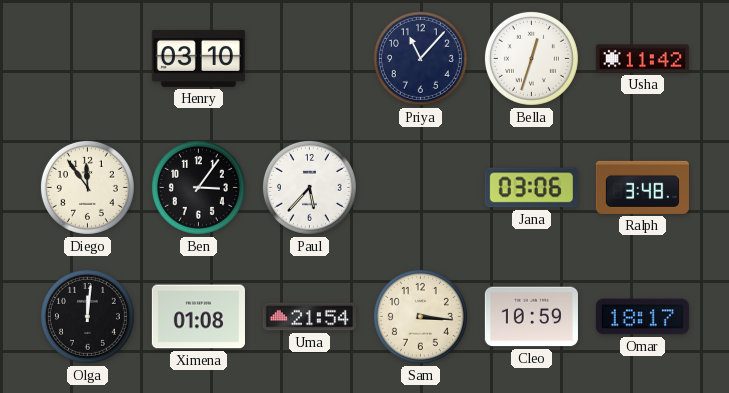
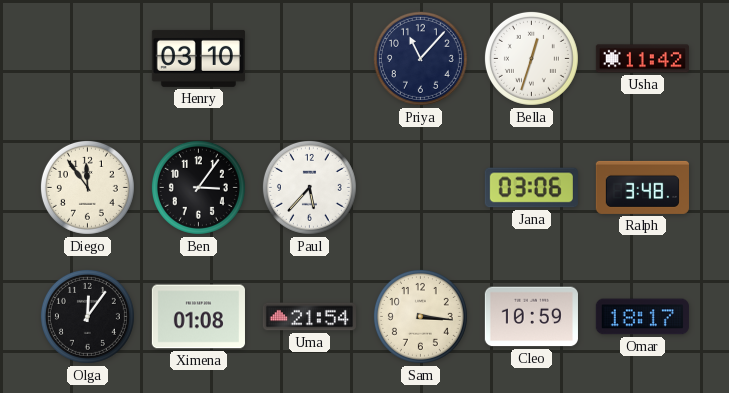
Olga: 12:01 -> 12:06
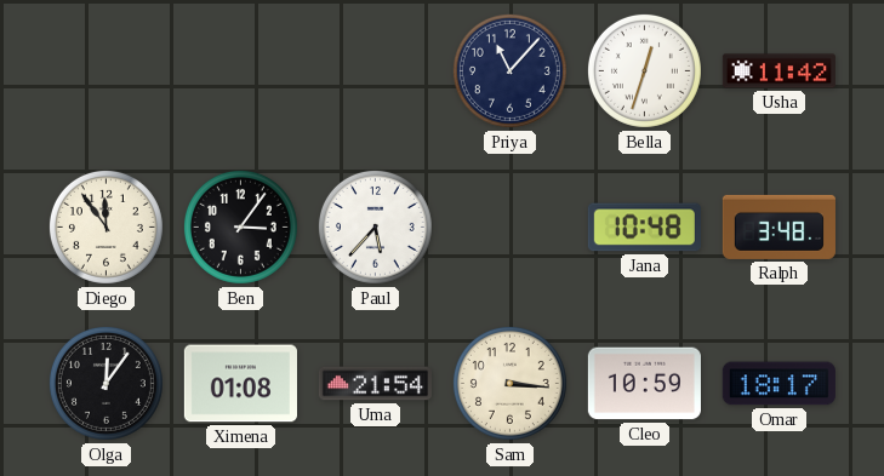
Henry: 03:10 -> none
Jana: 03:06 -> 10:48
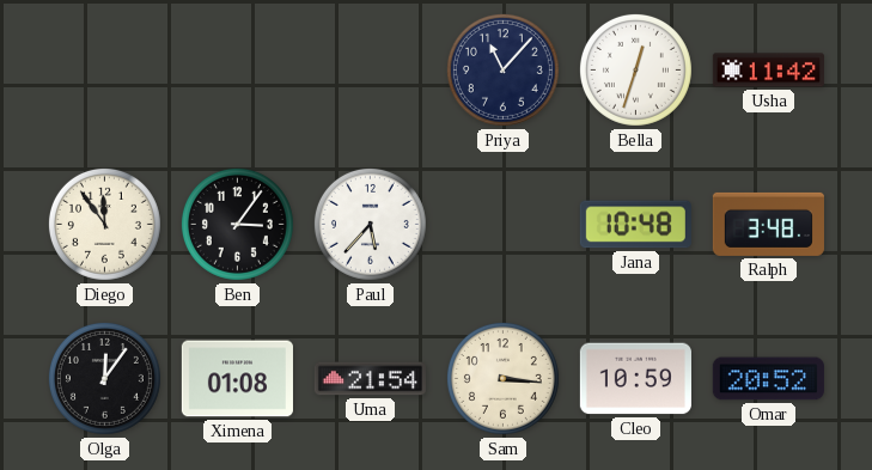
Omar: 18:17 -> 20:52
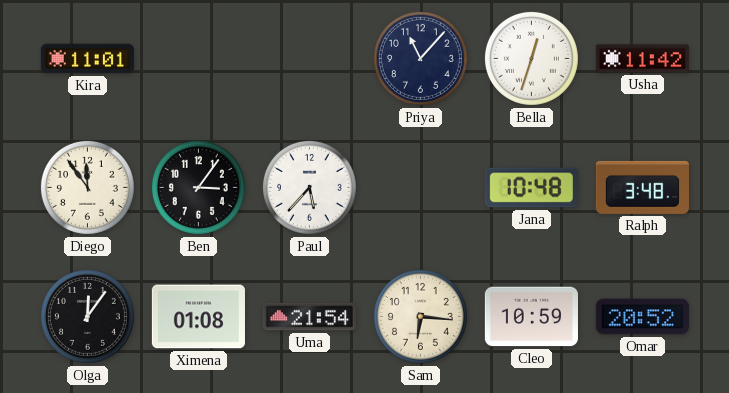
Kira: none -> 11:01
Sam: 3:16 -> 6:16
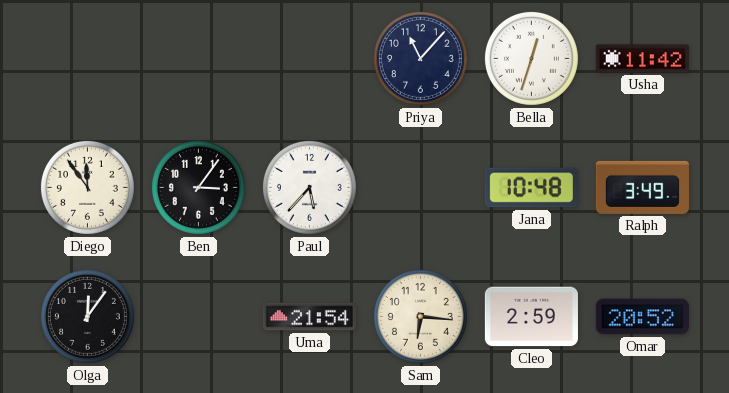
Kira: 11:01 -> none
Ralph: 3:48 -> 3:49
Ximena: 01:08 -> none
Cleo: 10:59 -> 2:59
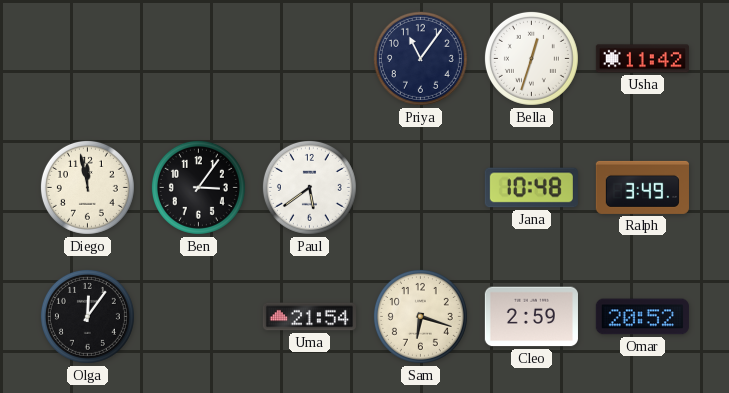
Priya: 11:07 -> 11:06
Diego: 11:54 -> 11:58
Paul: 5:37 -> 5:39
Sam: 6:16 -> 6:18
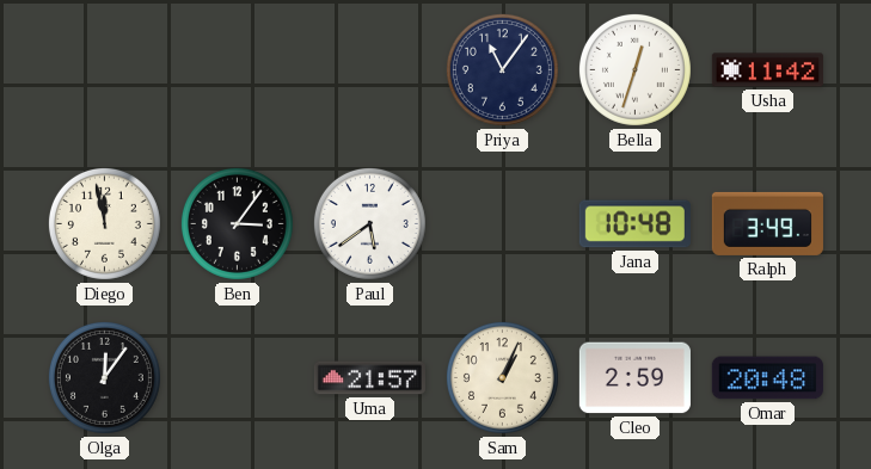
Uma: 21:54 -> 21:57
Sam: 6:18 -> 1:04
Omar: 20:52 -> 20:48
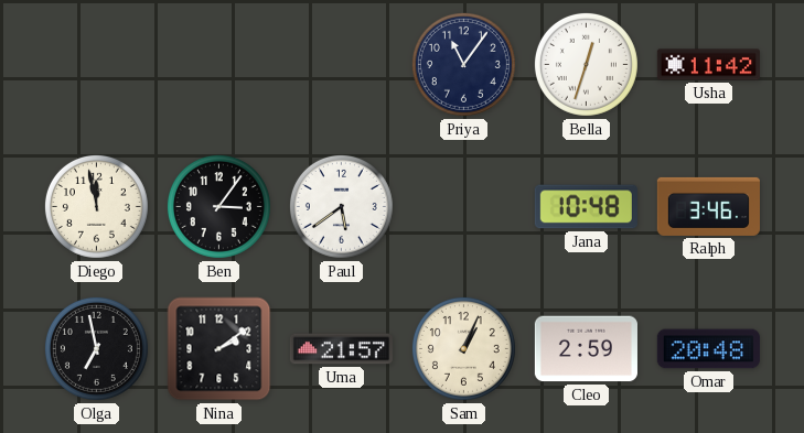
Ralph: 3:49 -> 3:46
Olga: 12:06 -> 6:58
Nina: none -> 2:09
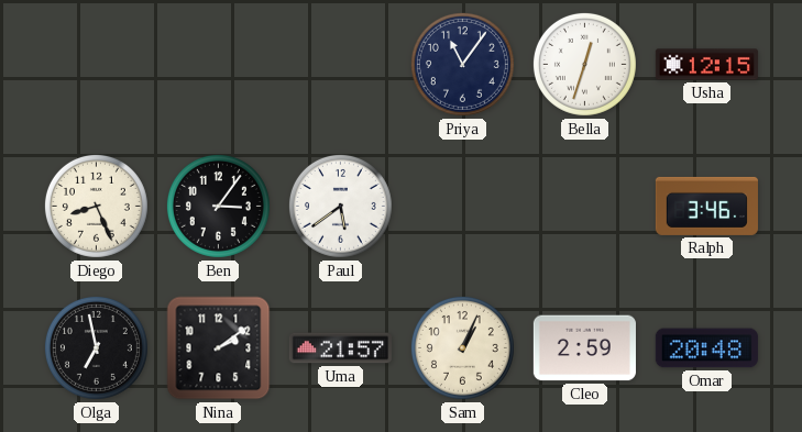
Usha: 11:42 -> 12:15
Diego: 11:58 -> 8:26
Jana: 10:48 -> none
